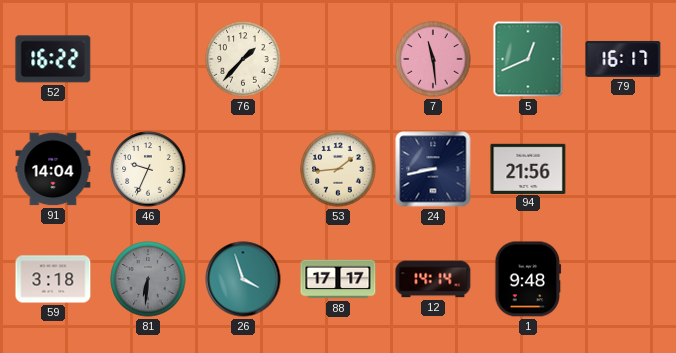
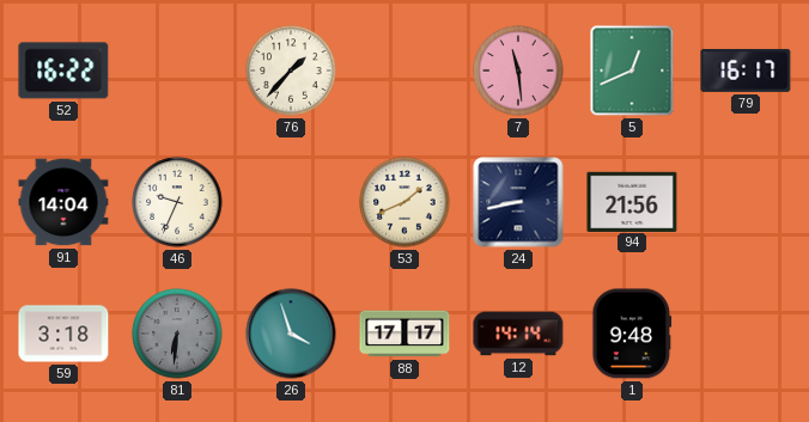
53: 1:44 -> 1:41
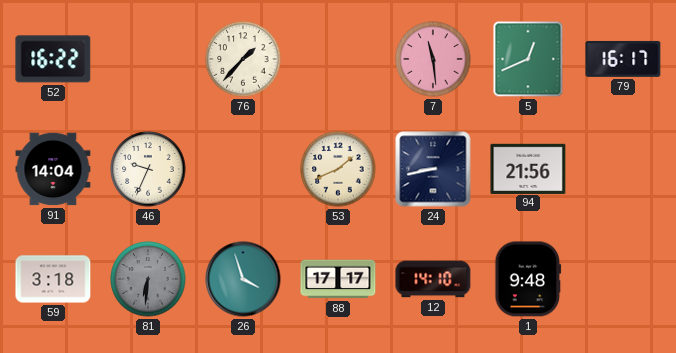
12: 14:14 -> 14:10
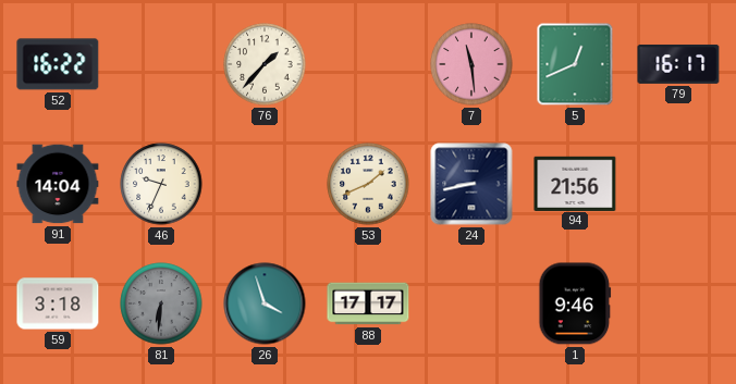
12: 14:10 -> none
1: 9:48 -> 9:46
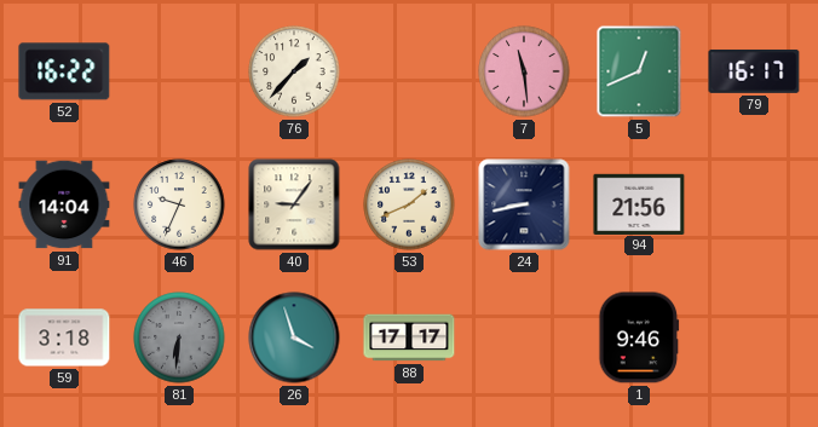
40: none -> 9:06
